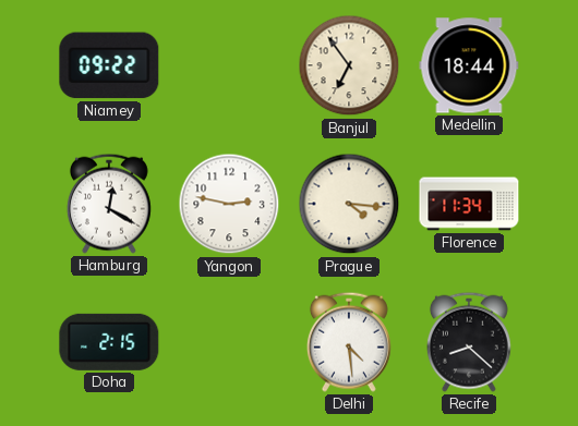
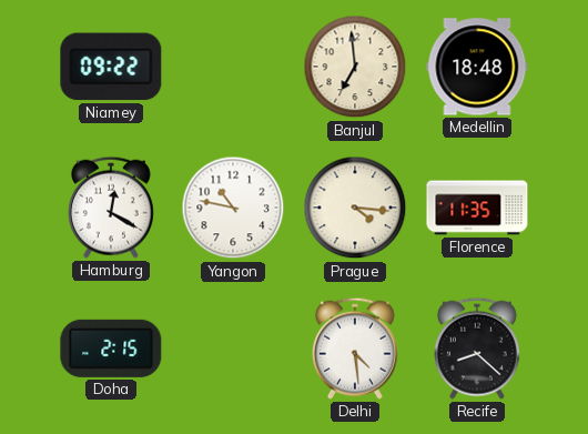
Banjul: 6:54 -> 6:59
Medellin: 18:44 -> 18:48
Yangon: 2:47 -> 10:47
Florence: 11:34 -> 11:35
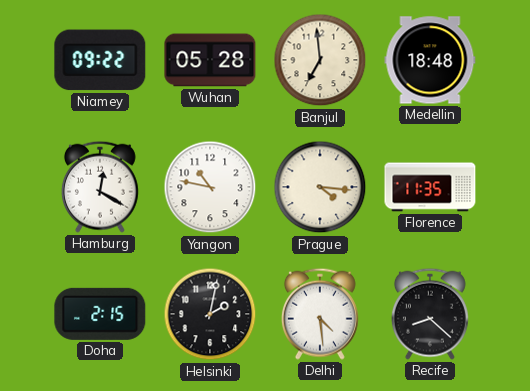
Wuhan: none -> 05:28
Helsinki: none -> 2:02
